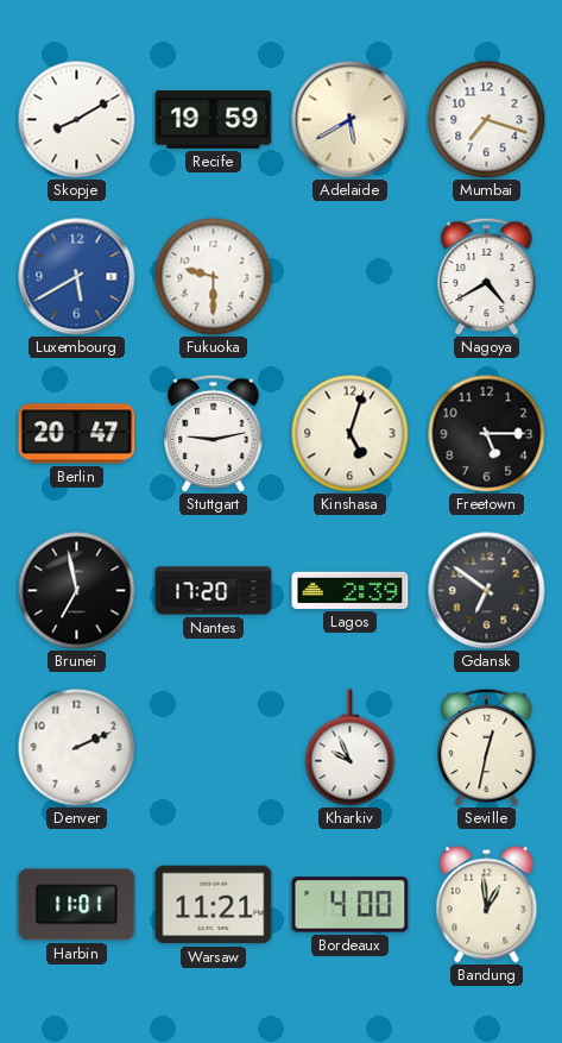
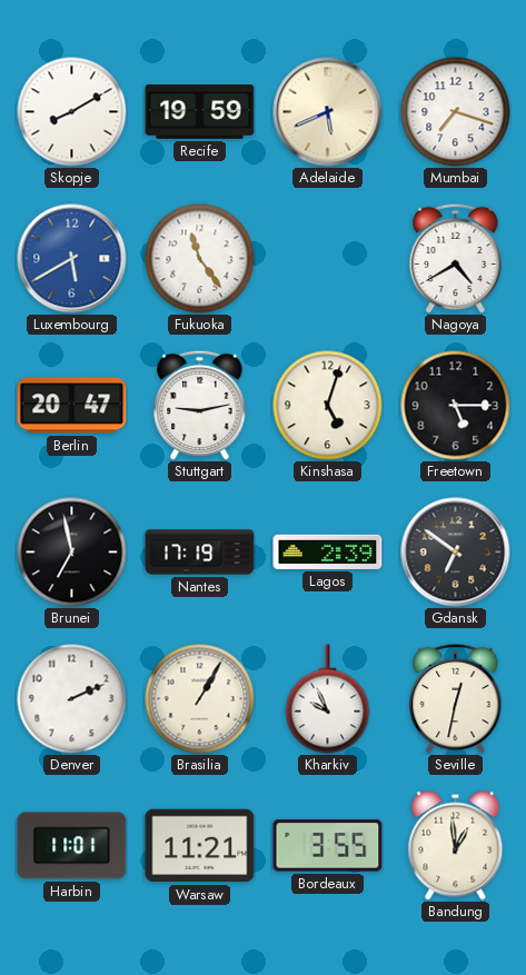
Adelaide: 5:40 -> 5:41
Fukuoka: 9:30 -> 11:24
Nantes: 17:20 -> 17:19
Brasilia: none -> 1:05
Bordeaux: 4:00 -> 3:55
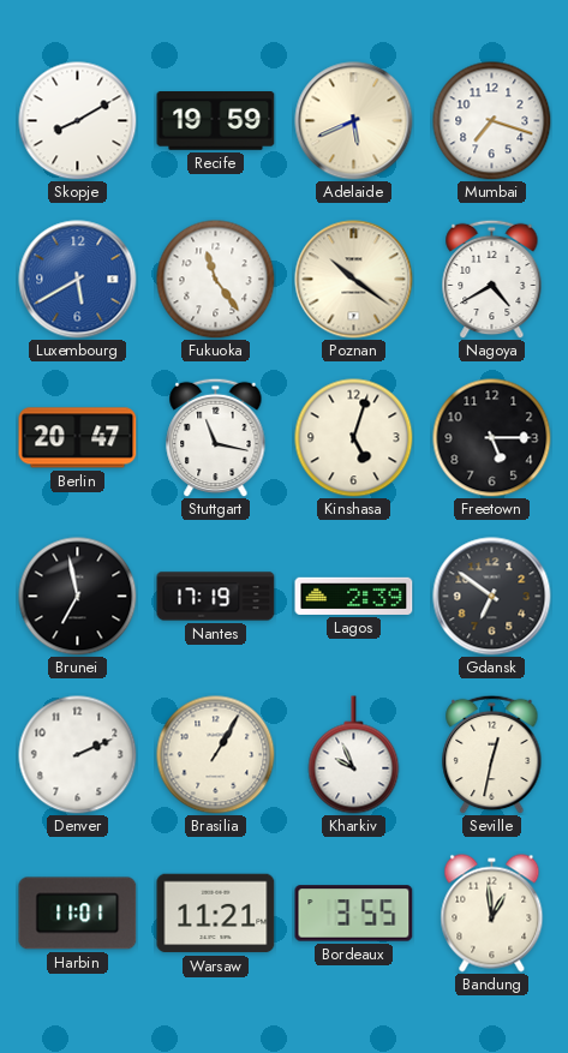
Poznan: none -> 10:21
Stuttgart: 9:13 -> 11:17
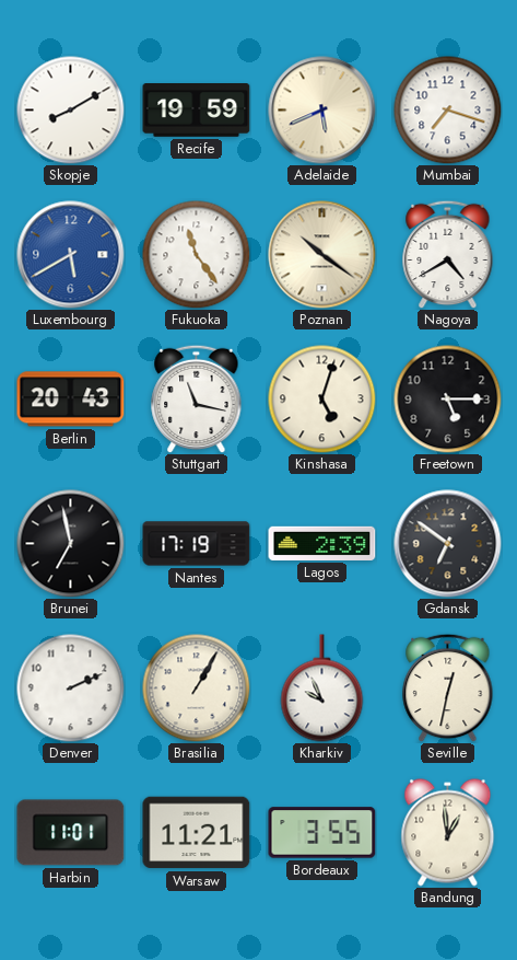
Berlin: 20:47 -> 20:43
